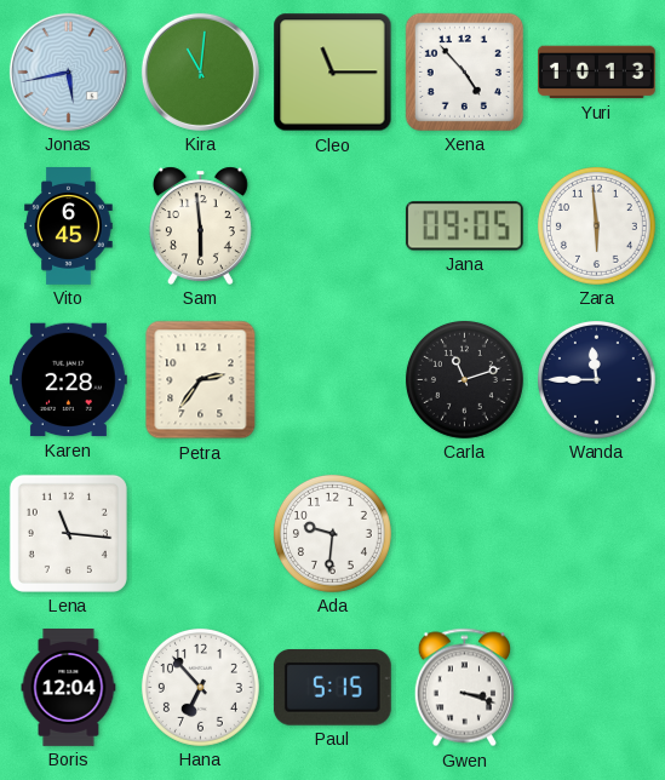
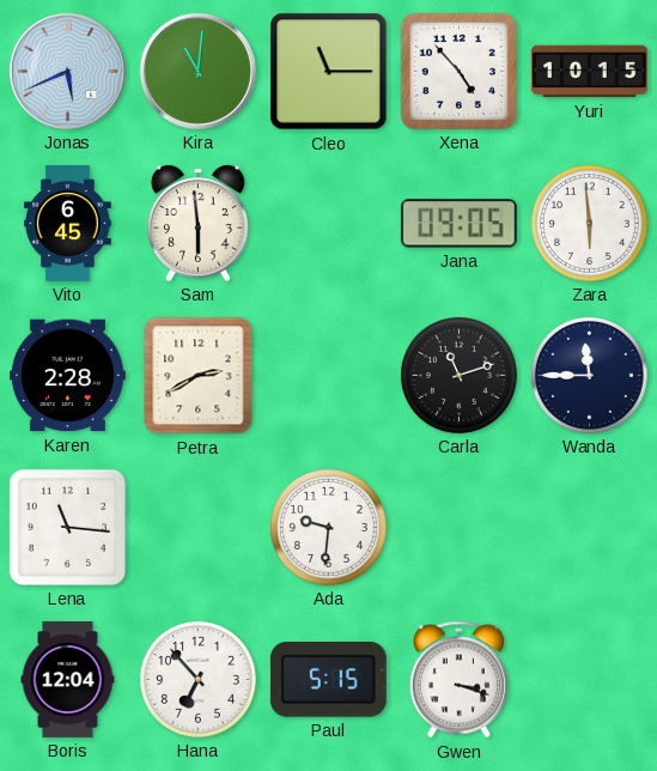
Jonas: 5:43 -> 5:41
Yuri: 10:13 -> 10:15
Petra: 2:36 -> 2:40
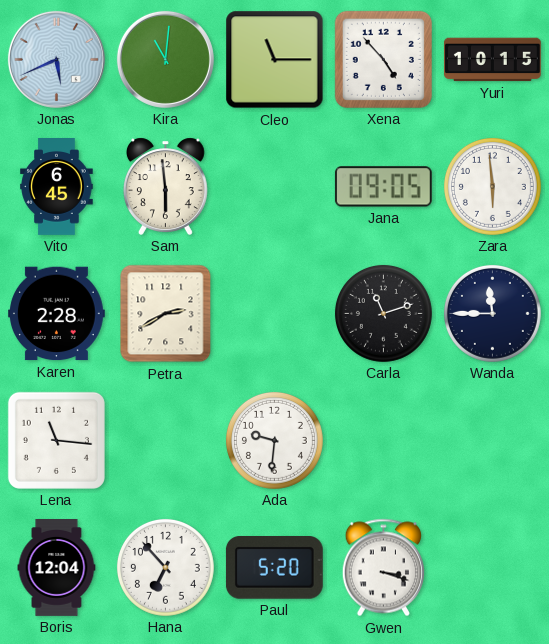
Paul: 5:15 -> 5:20
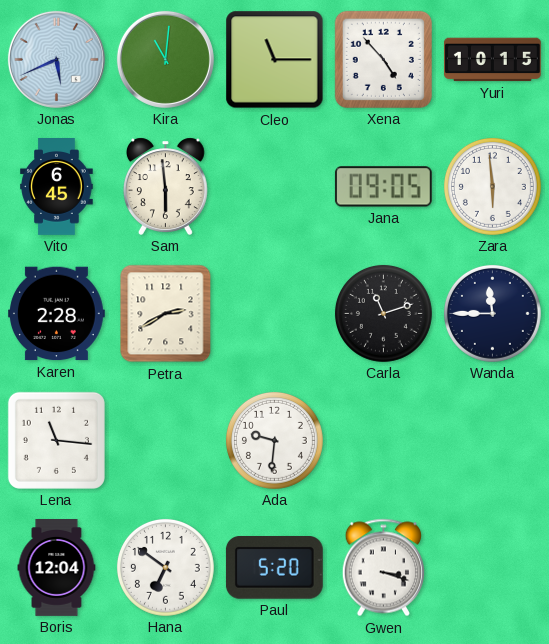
Hana: 6:53 -> 6:51
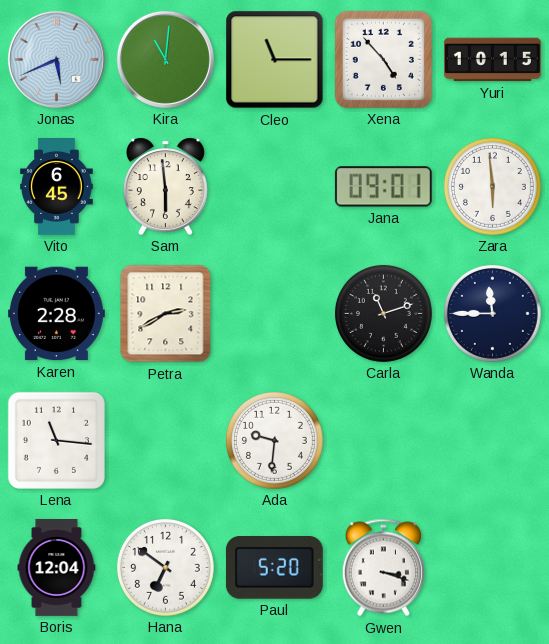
Jana: 09:05 -> 09:01
